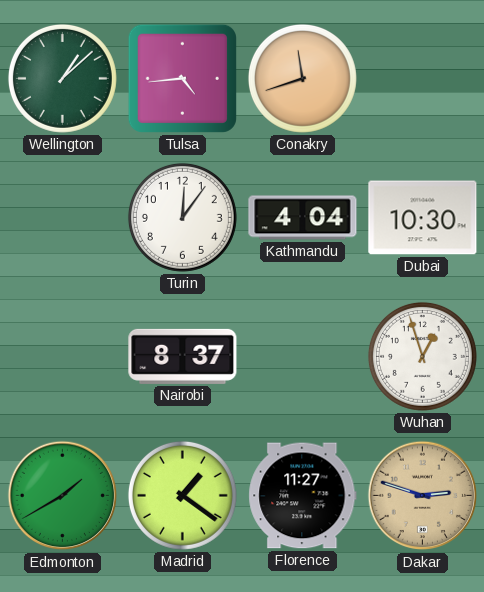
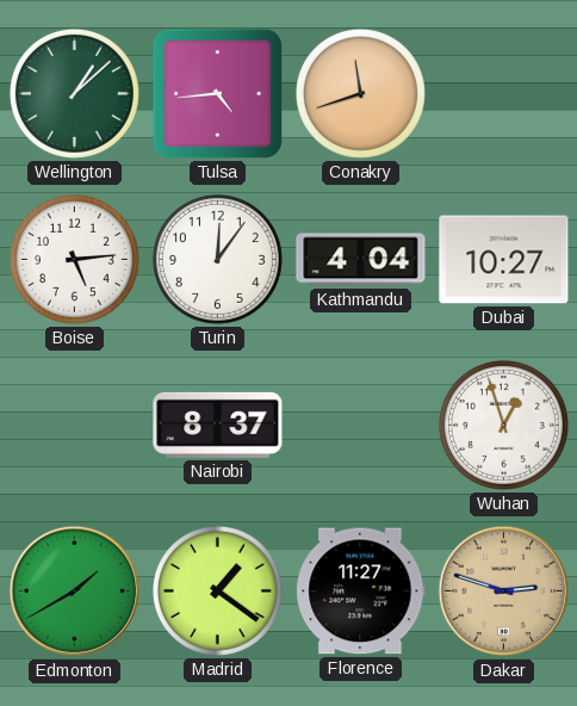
Boise: none -> 5:14
Dubai: 10:30 -> 10:27
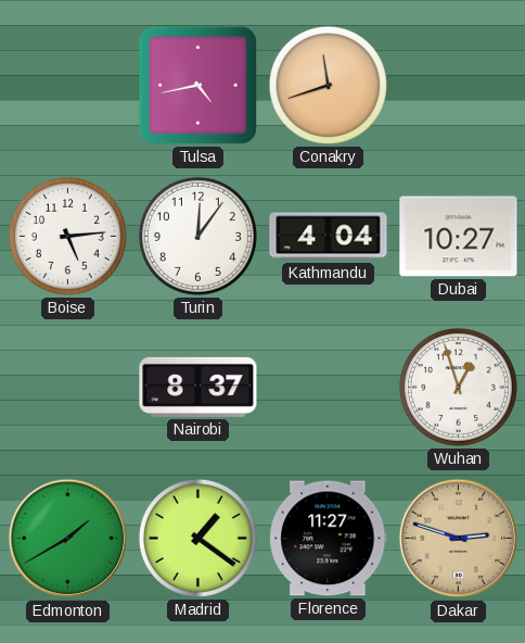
Wellington: 1:08 -> none
Tulsa: 4:44 -> 4:43
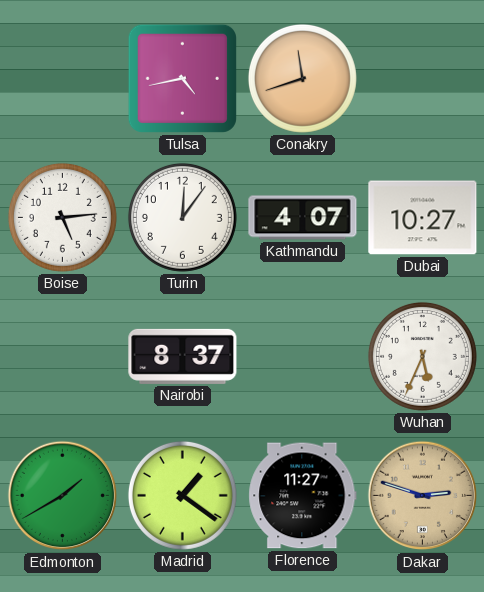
Kathmandu: 4:04 -> 4:07
Wuhan: 12:57 -> 5:34
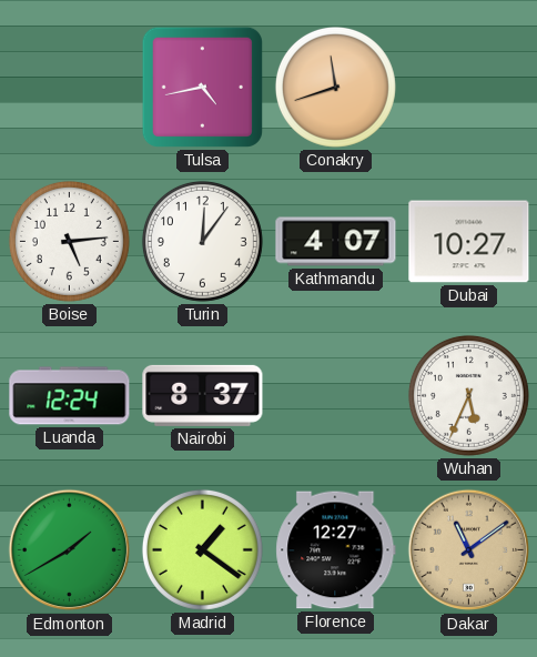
Luanda: none -> 12:24
Florence: 11:27 -> 12:27
Dakar: 2:48 -> 11:09
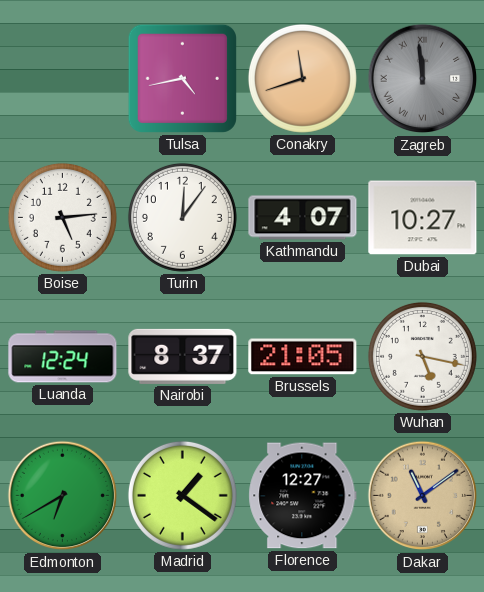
Zagreb: none -> 11:59
Brussels: none -> 21:05
Wuhan: 5:34 -> 5:17
Edmonton: 1:40 -> 6:40
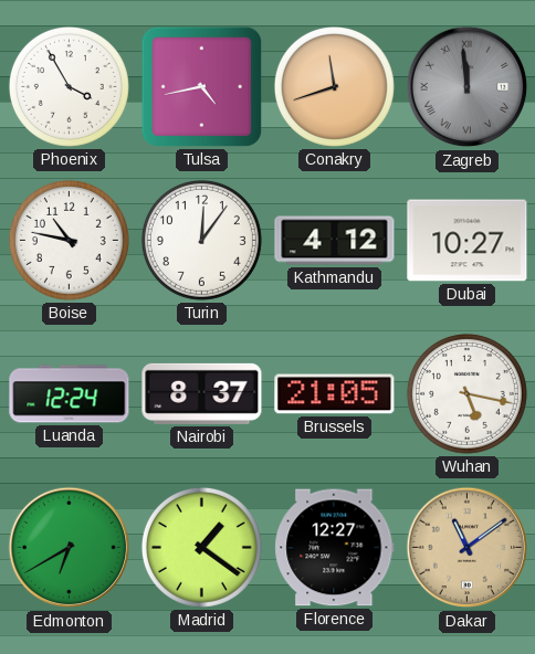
Phoenix: none -> 3:55
Boise: 5:14 -> 10:47
Kathmandu: 4:07 -> 4:12
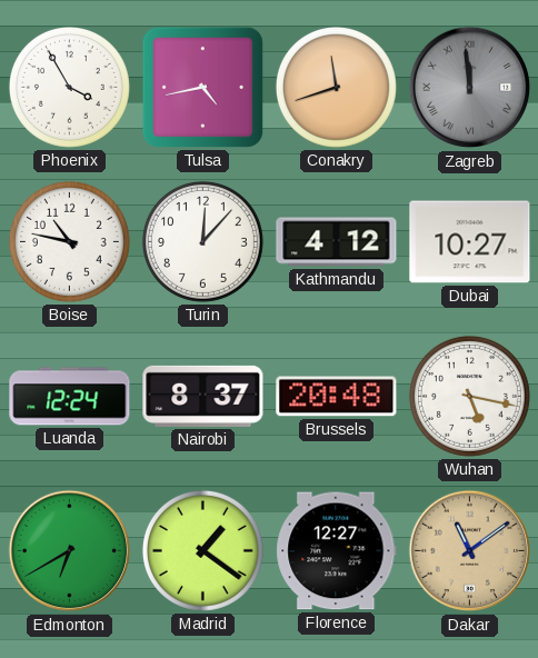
Turin: 12:06 -> 12:07
Brussels: 21:05 -> 20:48
